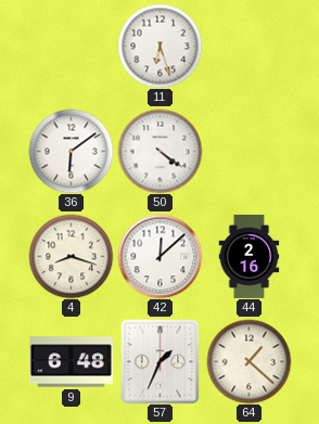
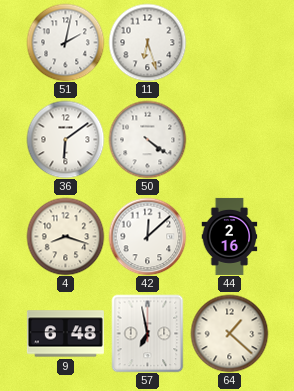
51: none -> 2:02
57: 1:34 -> 6:58
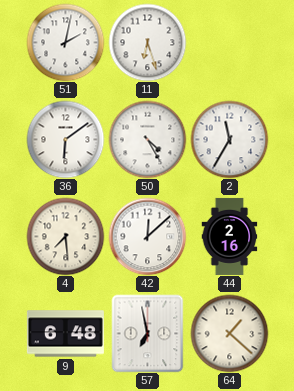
50: 4:21 -> 4:25
2: none -> 11:35
4: 8:18 -> 7:29
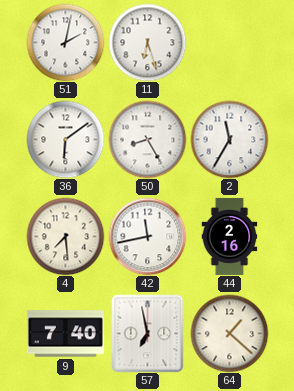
50: 4:25 -> 8:25
42: 12:08 -> 11:43
9: 6:48 -> 7:40
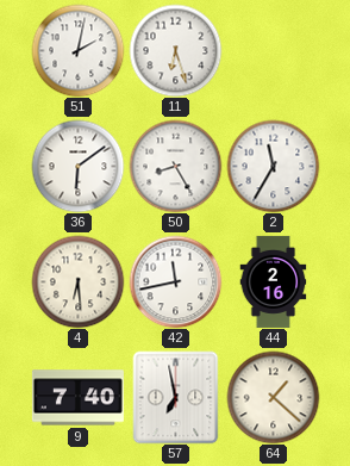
4: 7:29 -> 6:29
